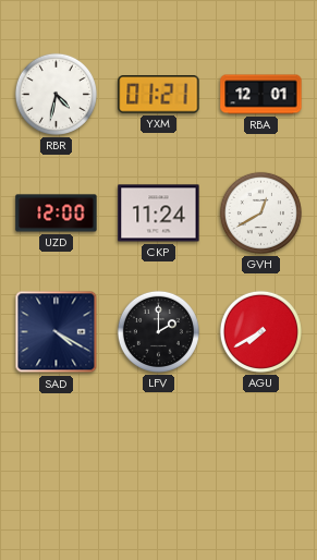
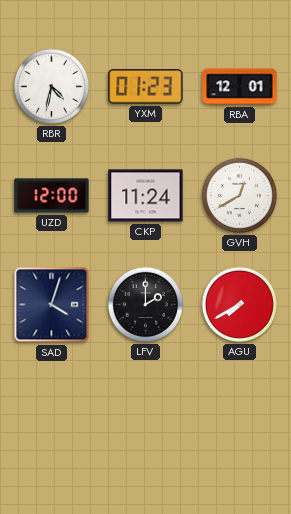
YXM: 01:21 -> 01:23
SAD: 4:20 -> 4:03
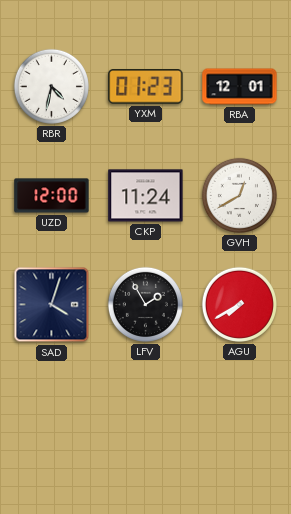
LFV: 2:00 -> 1:55
